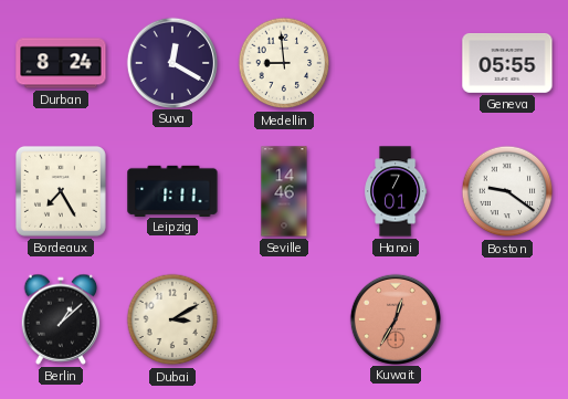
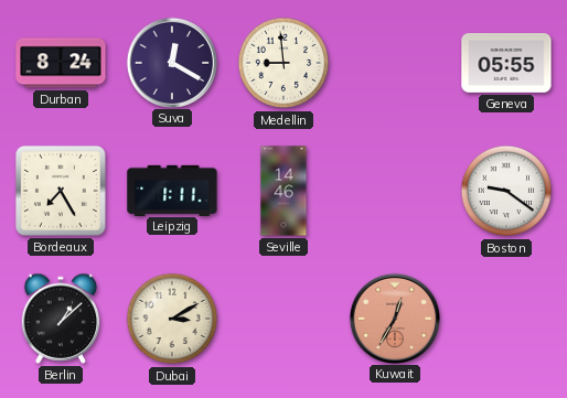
Hanoi: 7:01 -> none
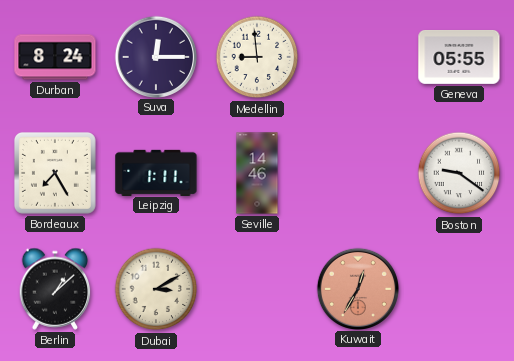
Suva: 12:20 -> 12:15
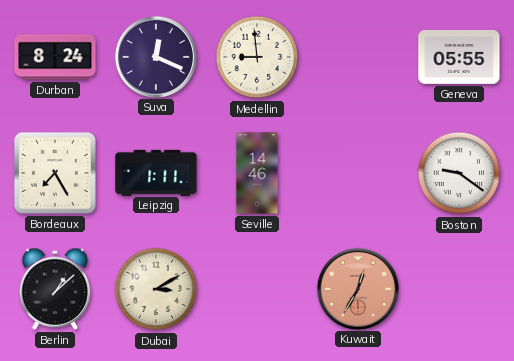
Suva: 12:15 -> 12:19
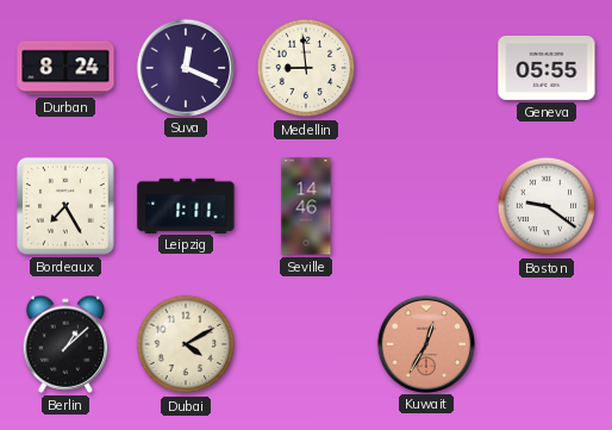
Dubai: 3:10 -> 4:10
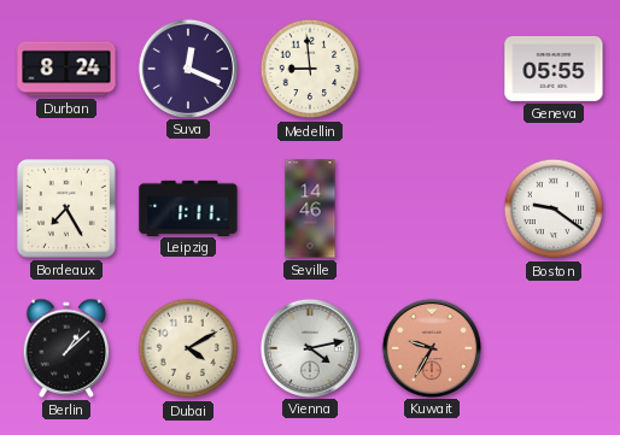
Vienna: none -> 4:13
Kuwait: 12:35 -> 9:35
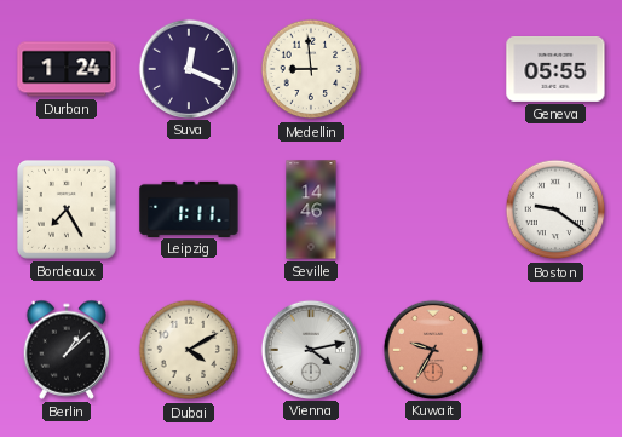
Durban: 8:24 -> 1:24
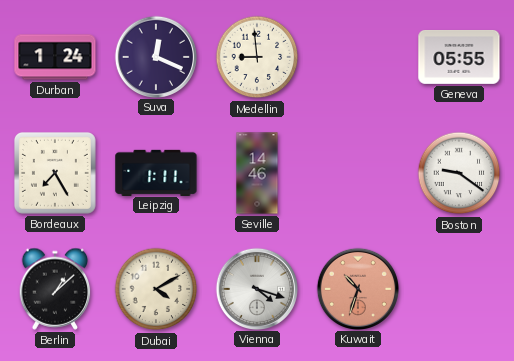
Vienna: 4:13 -> 4:18
Kuwait: 9:35 -> 10:33
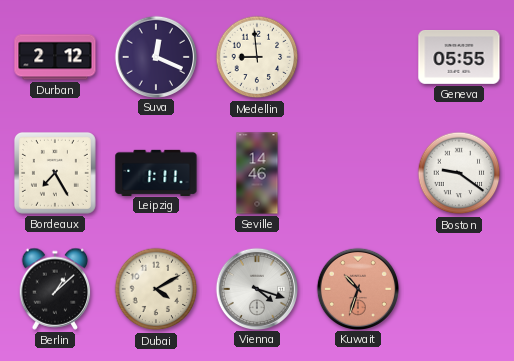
Durban: 1:24 -> 2:12
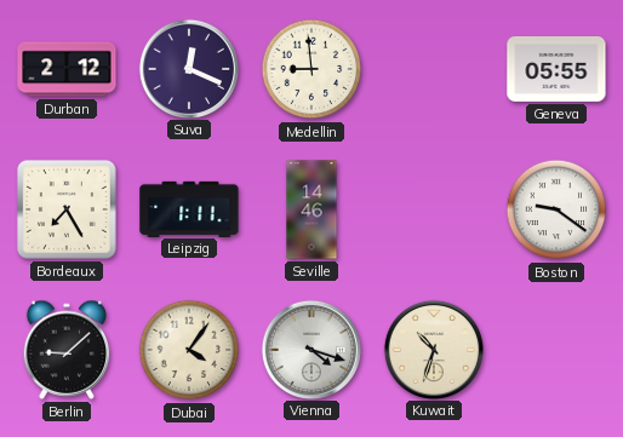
Berlin: 1:08 -> 9:08
Dubai: 4:10 -> 4:06
Kuwait dial: salmon -> cream
